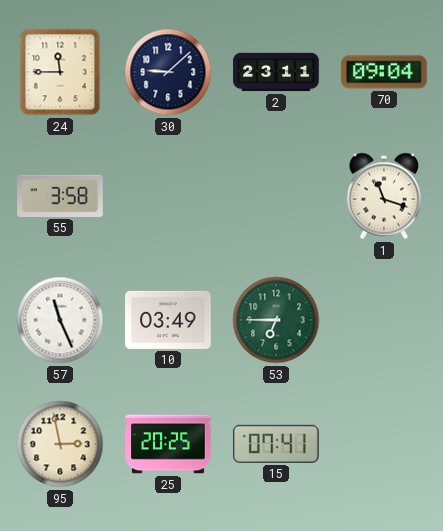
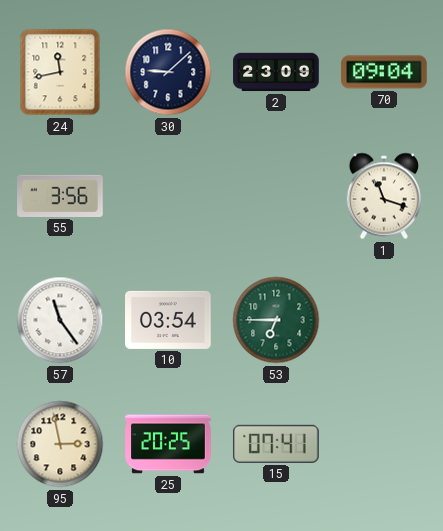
24: 11:45 -> 11:43
2: 23:11 -> 23:09
55: 3:58 -> 3:56
57: 11:26 -> 11:24
10: 03:49 -> 03:54
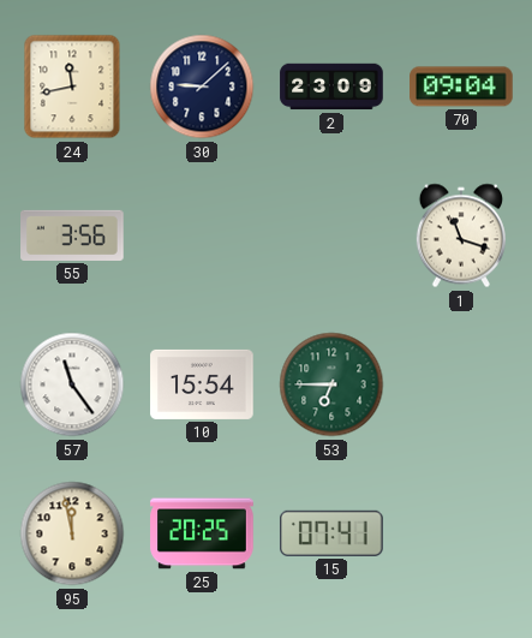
10: 03:54 -> 15:54
95: 2:58 -> 11:58
